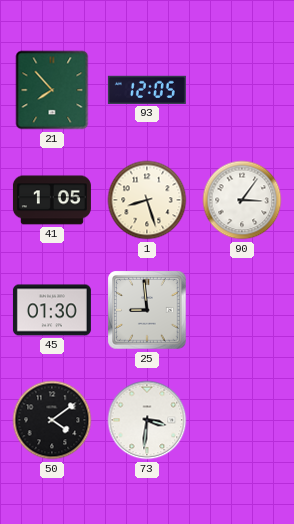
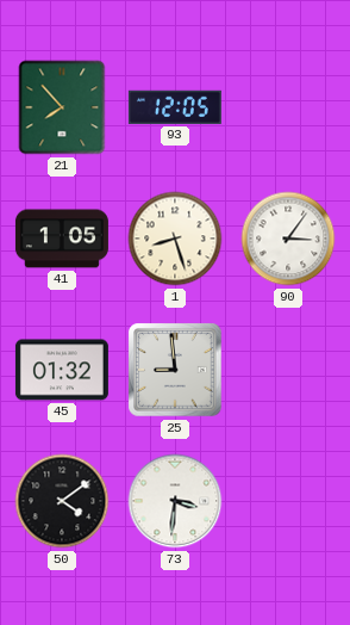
45: 01:30 -> 01:32
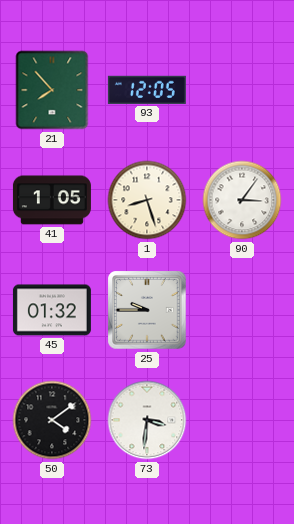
25: 8:59 -> 9:45
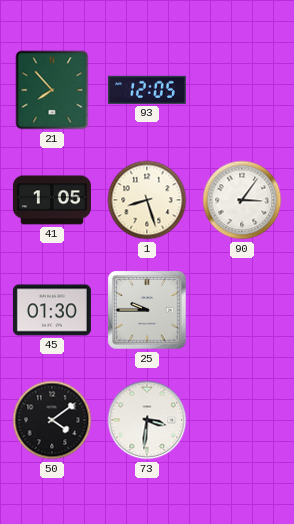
45: 01:32 -> 01:30
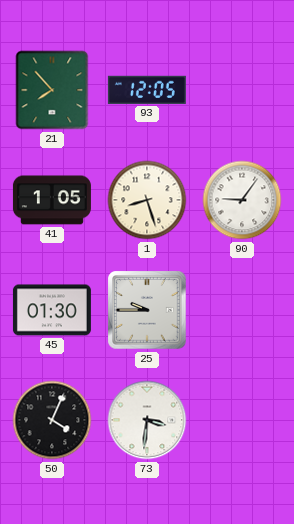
90: 3:06 -> 9:06
50: 4:09 -> 4:04
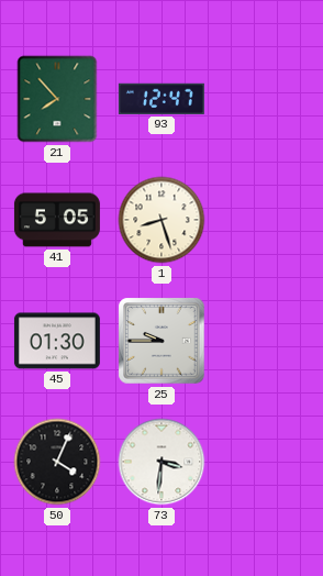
93: 12:05 -> 12:47
41: 1:05 -> 5:05
90: 9:06 -> none
